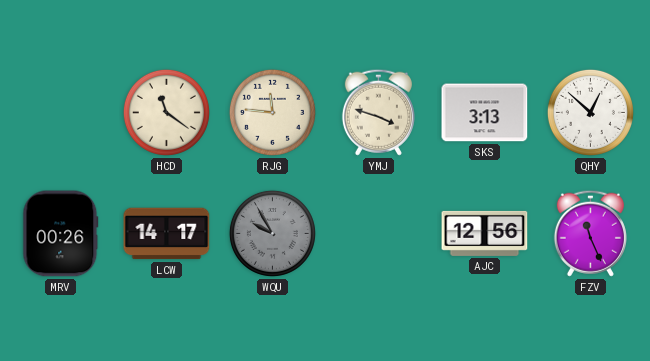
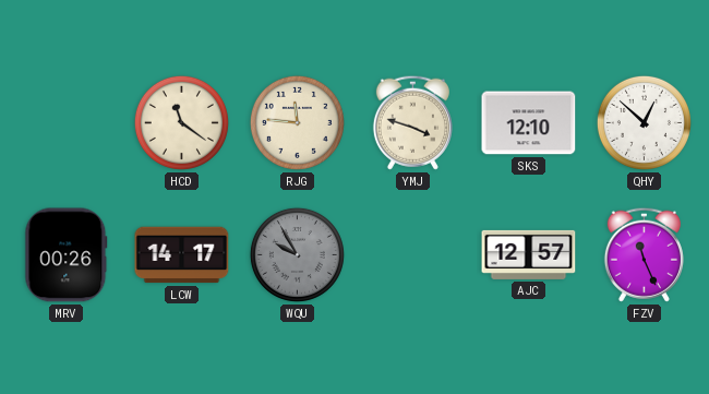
SKS: 3:13 -> 12:10
AJC: 12:56 -> 12:57
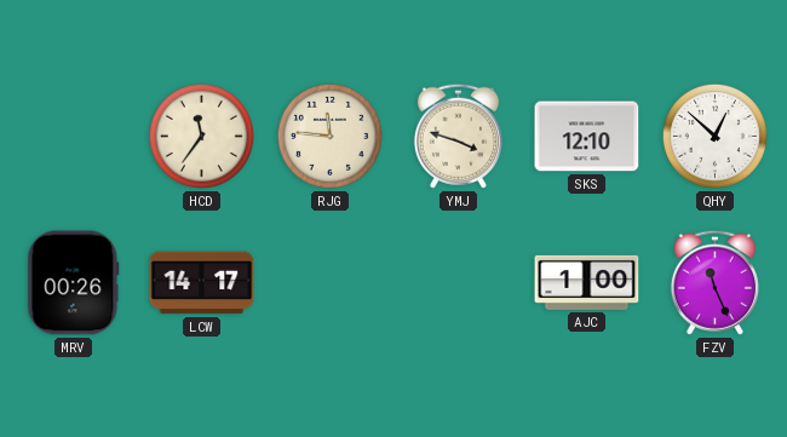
HCD: 11:21 -> 11:36
WQU: 9:55 -> none
AJC: 12:57 -> 1:00
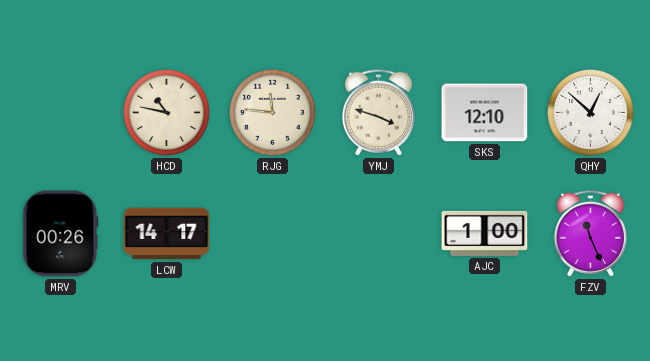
HCD: 11:36 -> 10:47
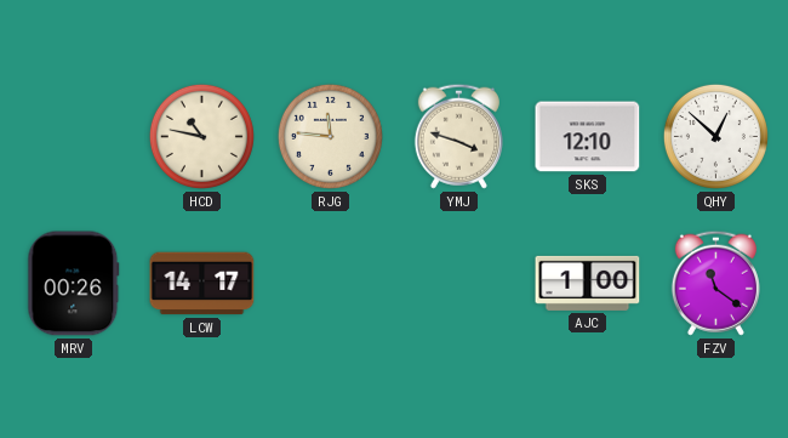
FZV: 11:26 -> 11:21
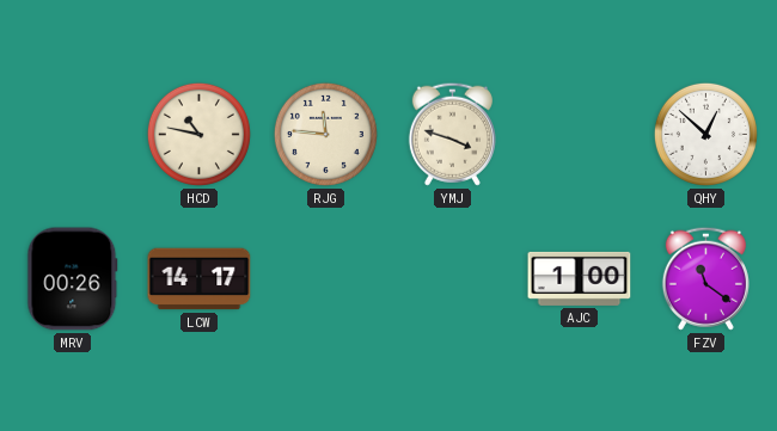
SKS: 12:10 -> none
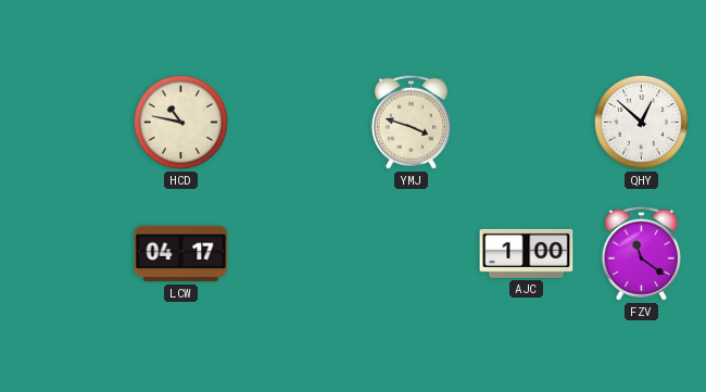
RJG: 11:46 -> none
MRV: 00:26 -> none
LCW: 14:17 -> 04:17
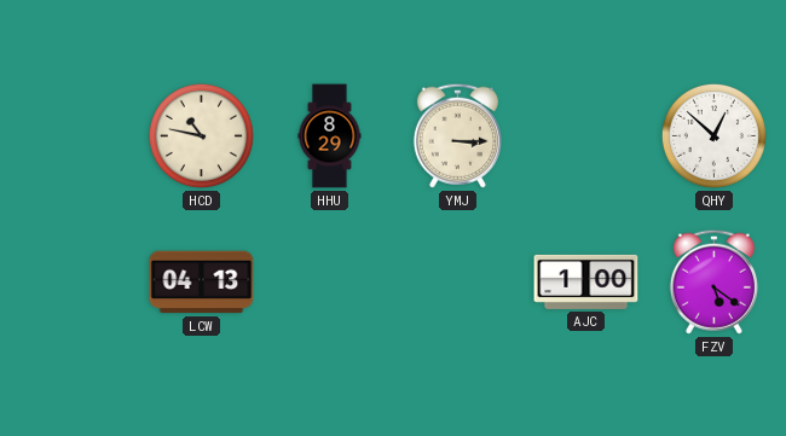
HHU: none -> 8:29
YMJ: 3:48 -> 3:15
LCW: 04:17 -> 04:13
FZV: 11:21 -> 5:21
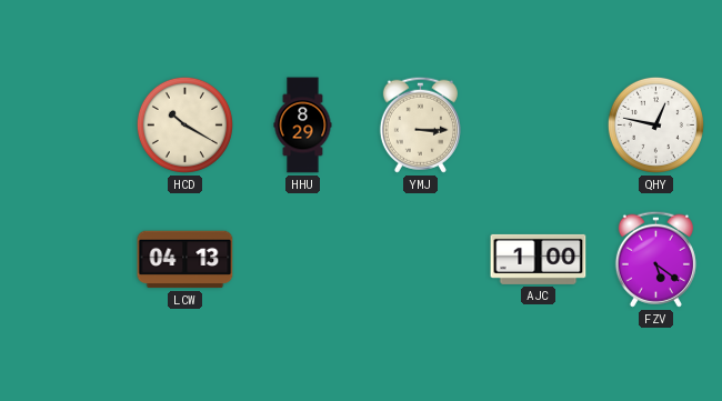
HCD: 10:47 -> 10:20
QHY: 12:52 -> 12:47
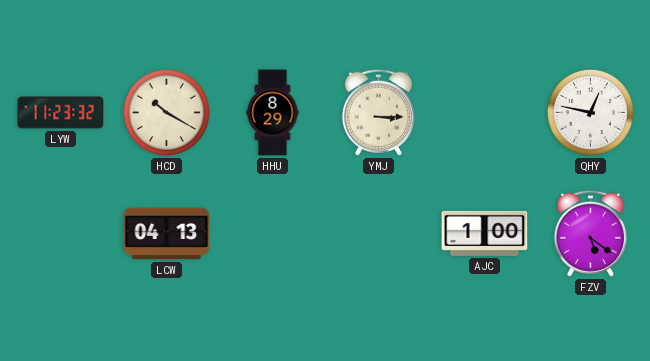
LYW: none -> 11:23
